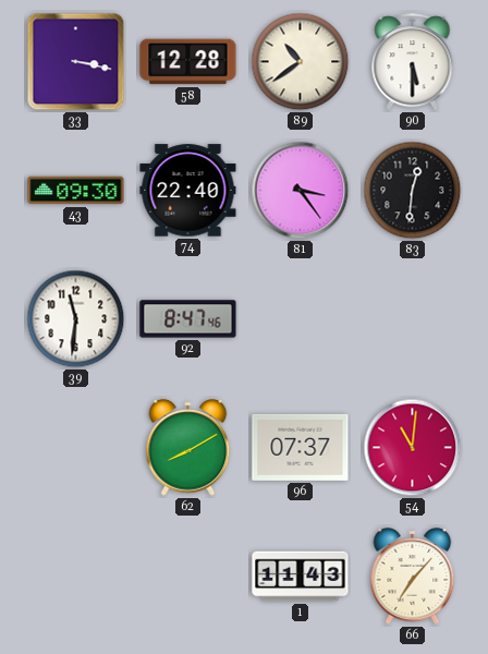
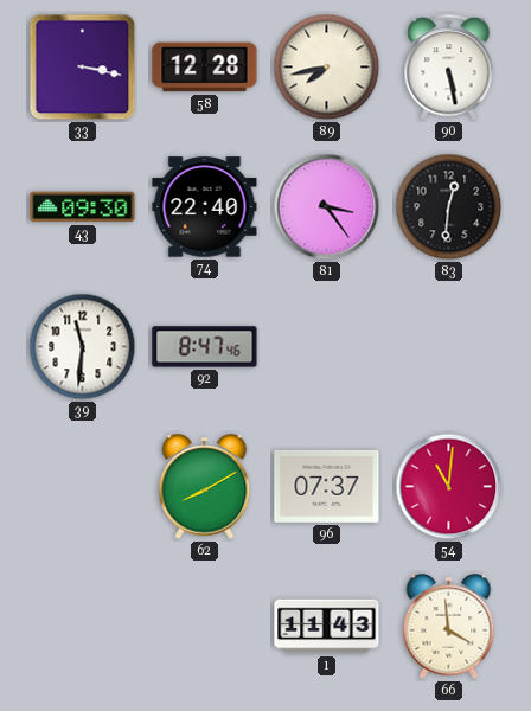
89: 10:39 -> 7:43
90: 5:30 -> 5:28
66: 7:07 -> 3:59
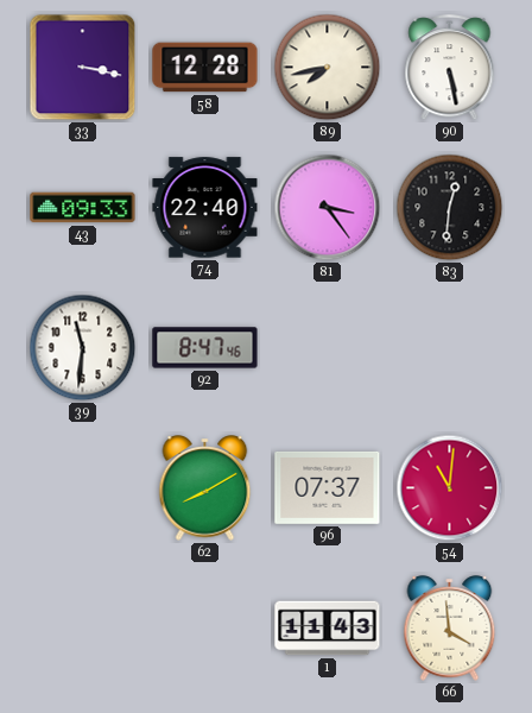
43: 09:30 -> 09:33
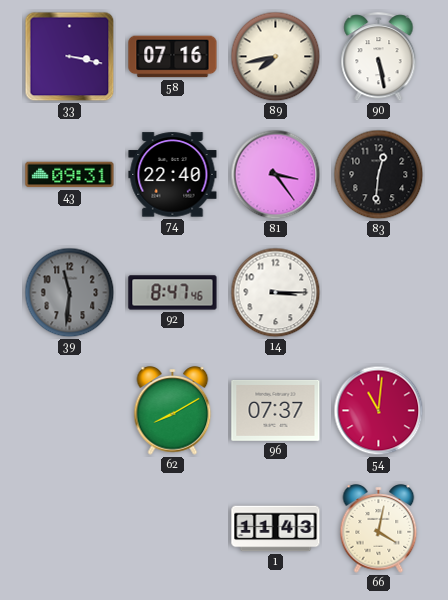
58: 12:28 -> 07:16
43: 09:33 -> 09:31
39 dial: white -> grey
14: none -> 3:15
66: 3:59 -> 4:02
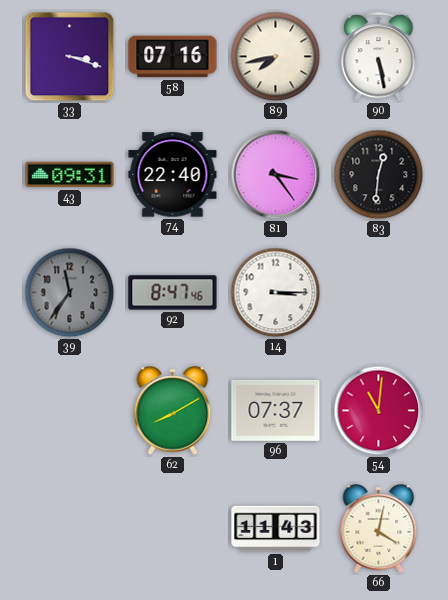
33: 3:17 -> 3:18
39: 11:31 -> 11:36
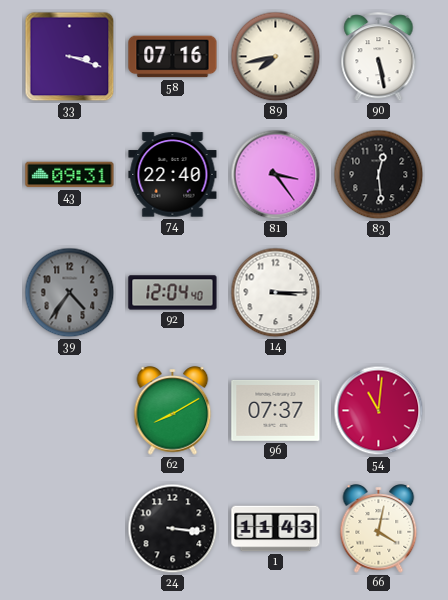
83: 12:31 -> 12:29
39: 11:36 -> 4:36
92: 8:47 -> 12:04
24: none -> 3:16
